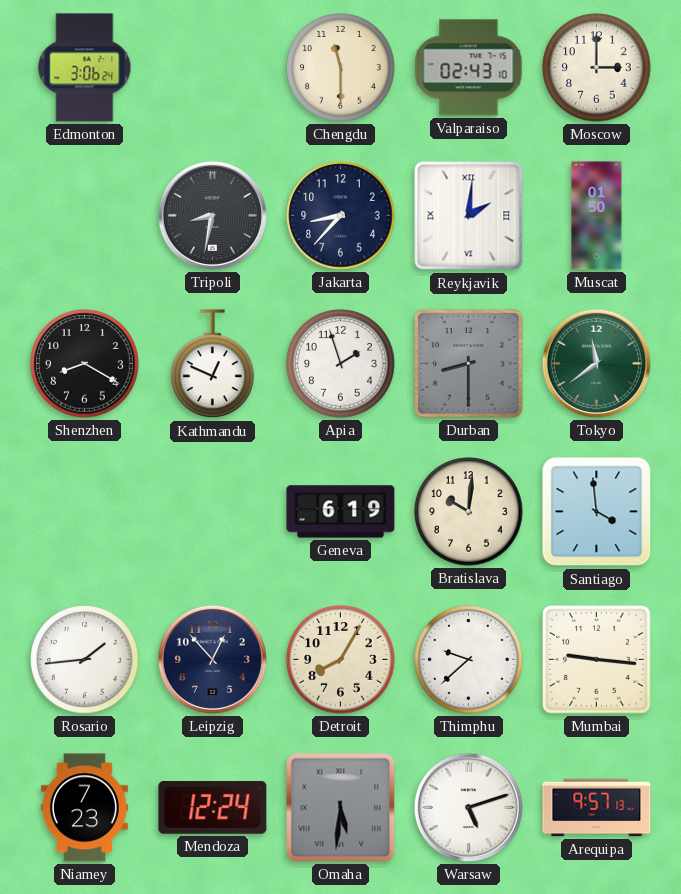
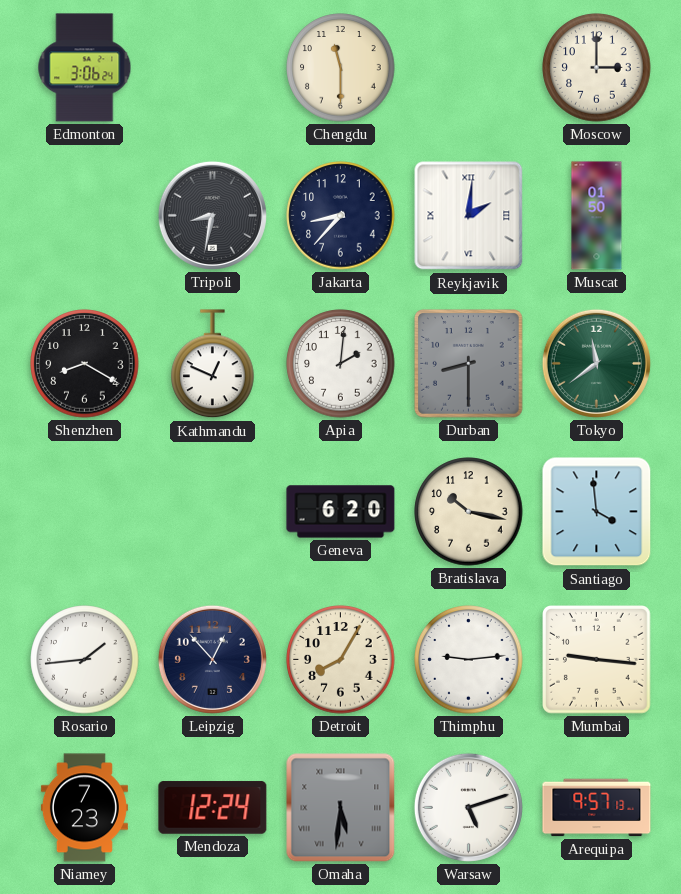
Valparaiso: 02:43 -> none
Apia: 1:57 -> 2:01
Geneva: 6:19 -> 6:20
Bratislava: 10:01 -> 10:17
Thimphu: 9:38 -> 9:14
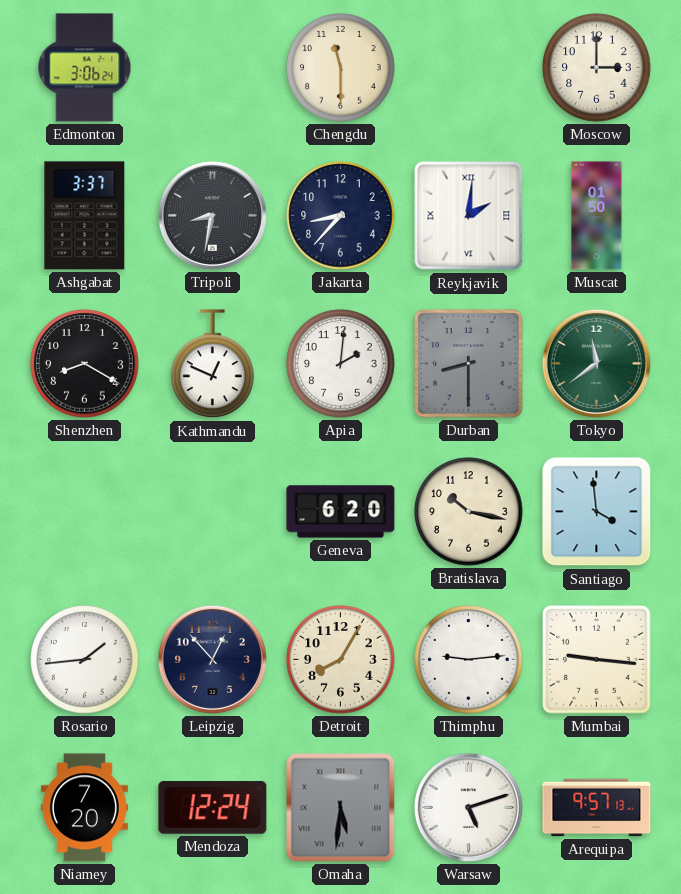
Ashgabat: none -> 3:37
Niamey: 7:23 -> 7:20
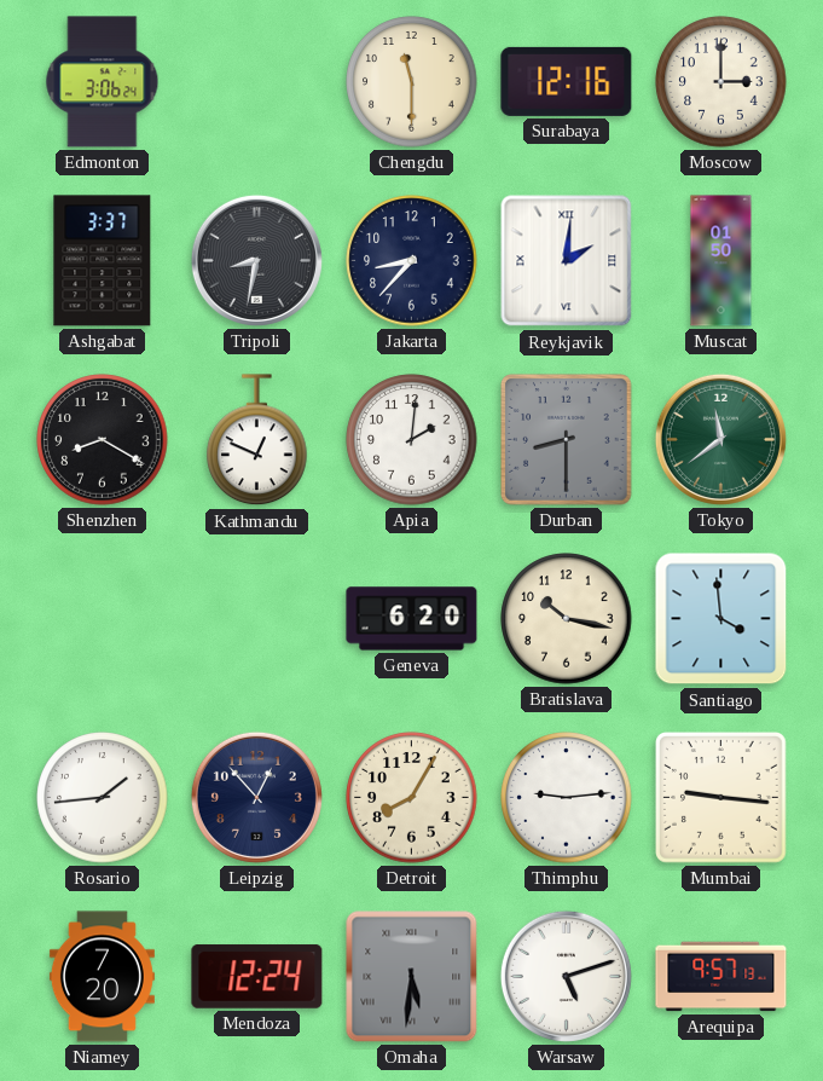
Surabaya: none -> 12:16
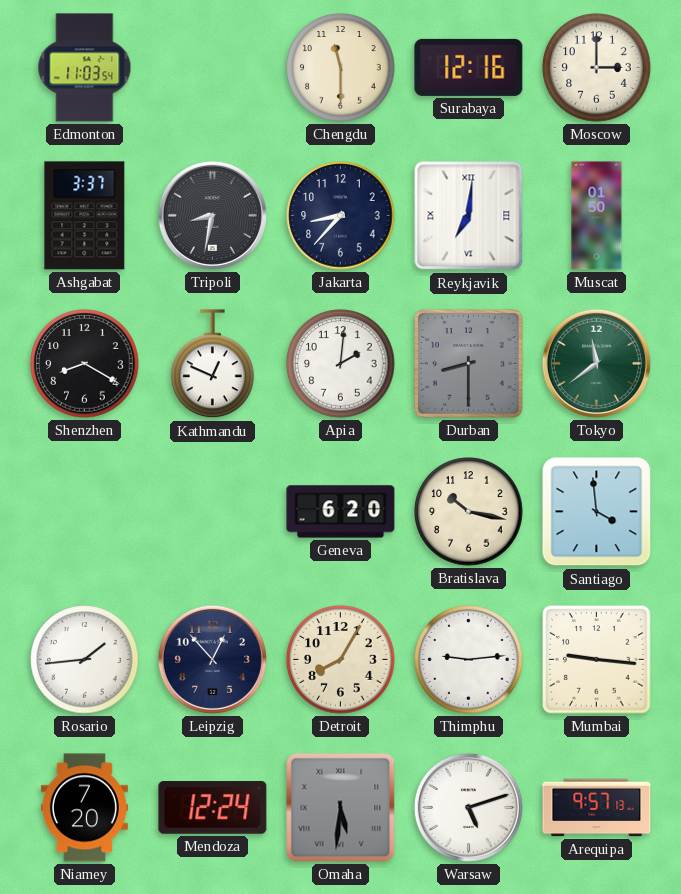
Edmonton: 3:06 -> 11:03
Reykjavik: 2:01 -> 7:01
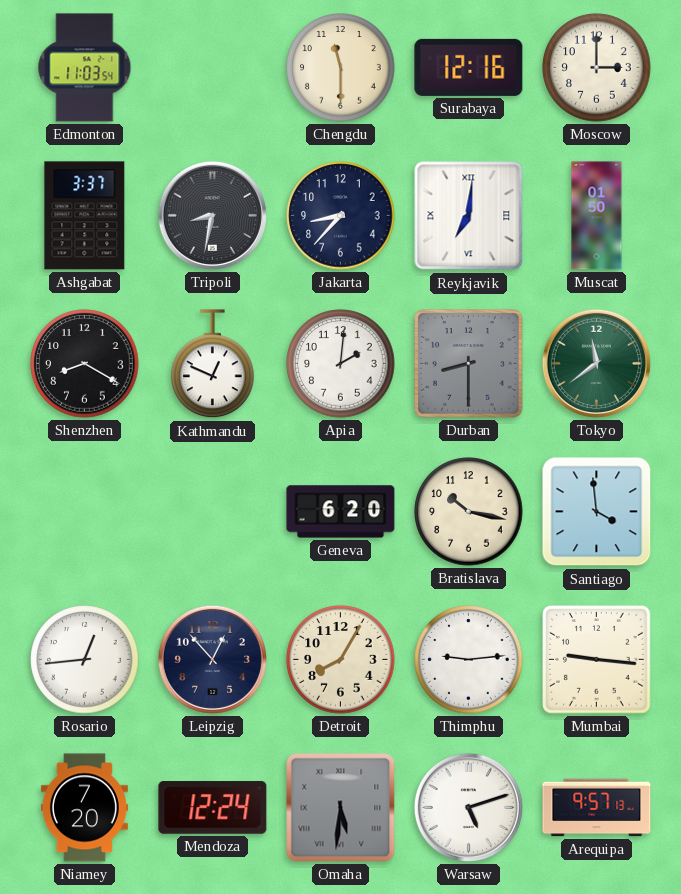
Rosario: 1:44 -> 12:44
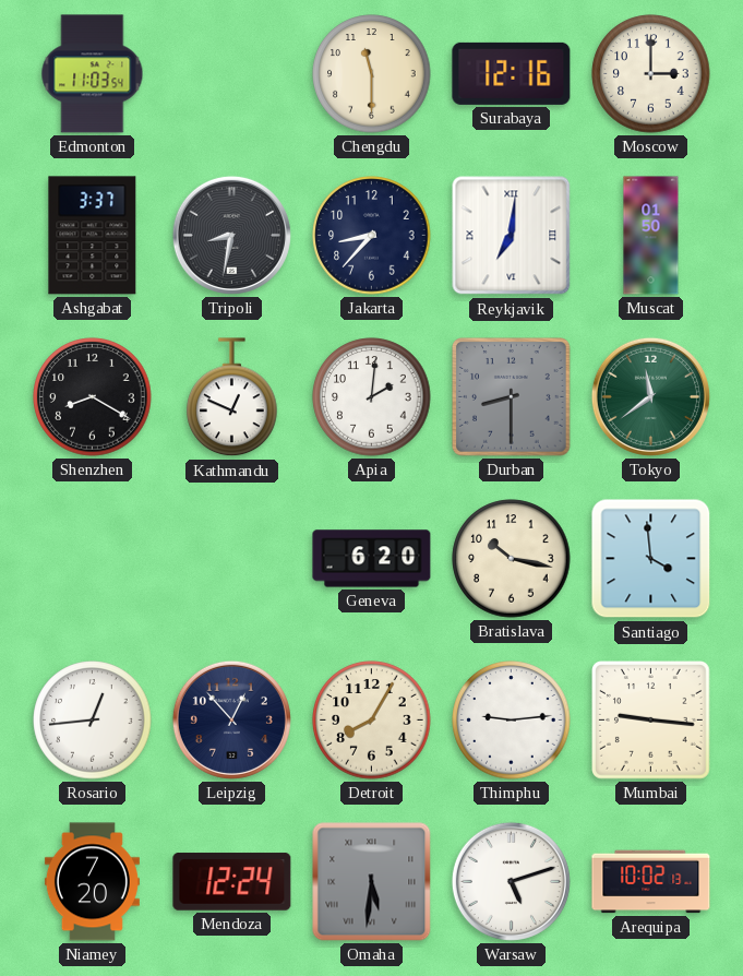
Arequipa: 9:57 -> 10:02
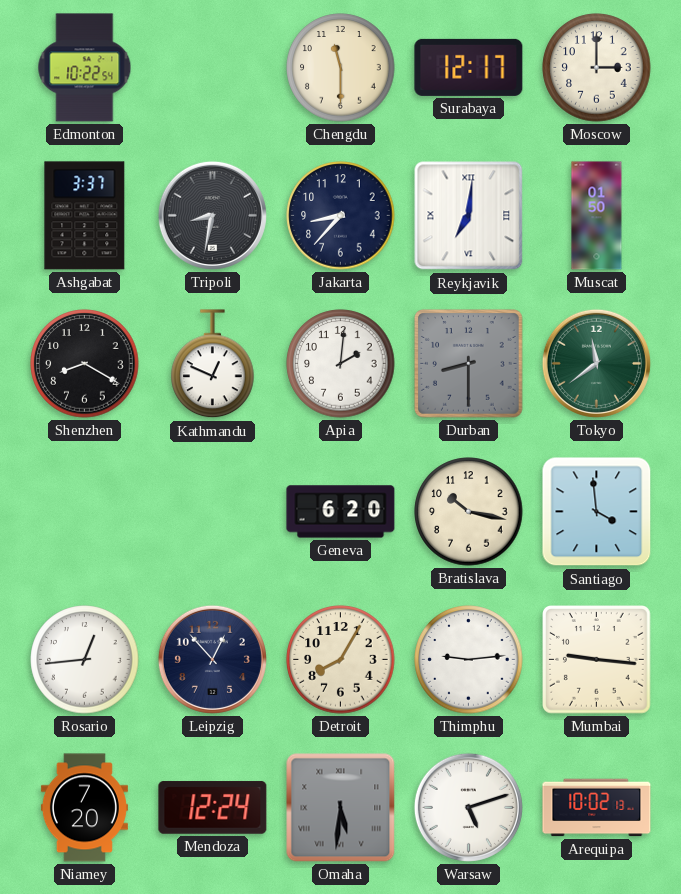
Edmonton: 11:03 -> 10:22
Surabaya: 12:16 -> 12:17
